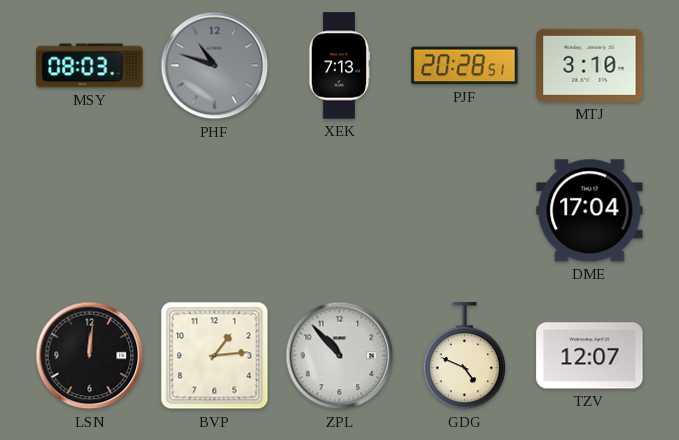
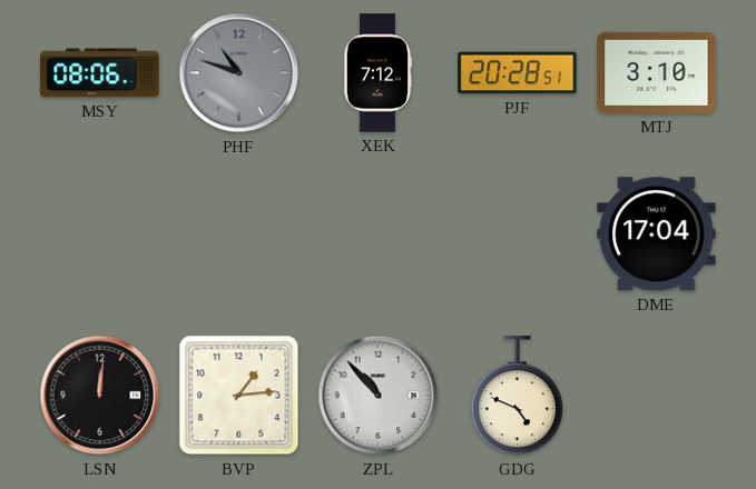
MSY: 08:03 -> 08:06
XEK: 7:13 -> 7:12
TZV: 12:07 -> none
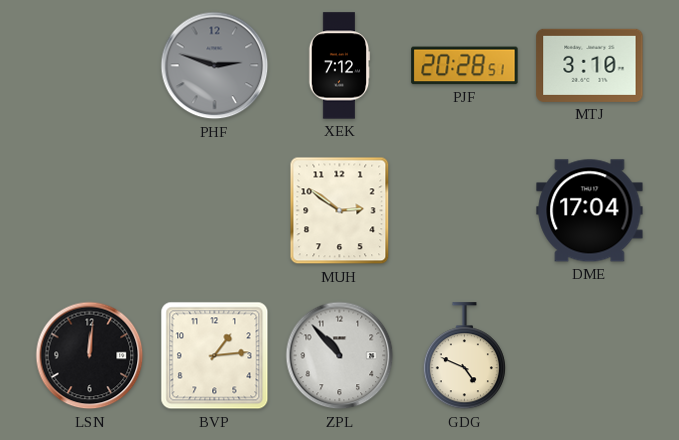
MSY: 08:06 -> none
PHF: 10:48 -> 2:48
MUH: none -> 2:51
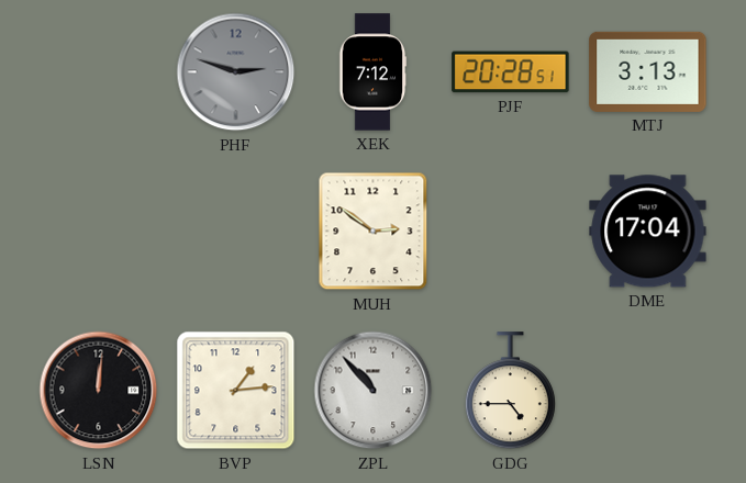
MTJ: 3:10 -> 3:13
GDG: 4:49 -> 4:45
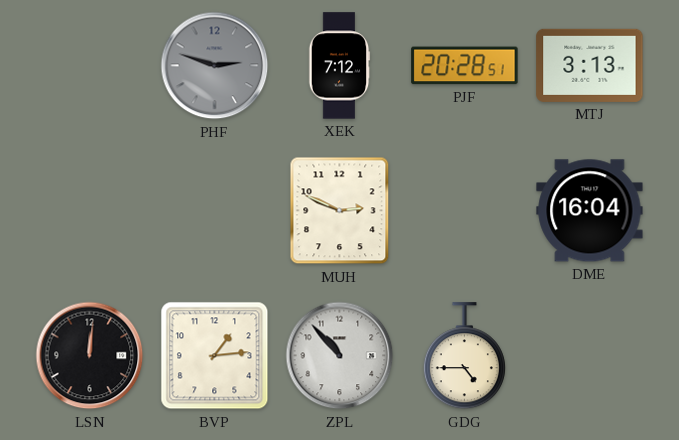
MUH: 2:51 -> 2:49
DME: 17:04 -> 16:04
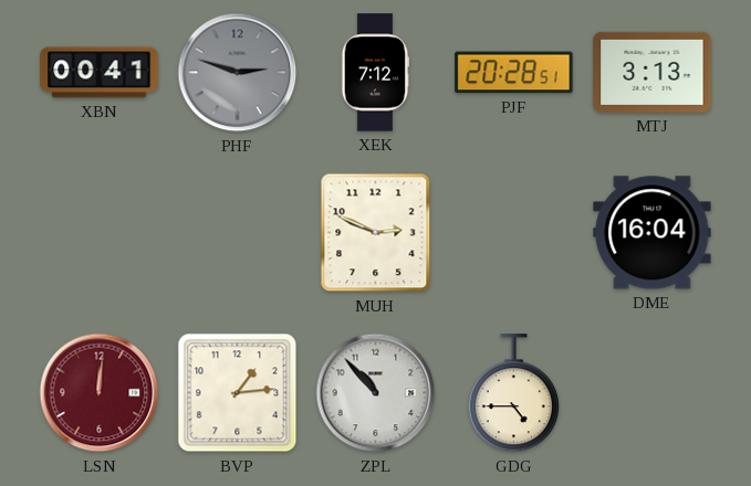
XBN: none -> 00:41
LSN dial: black -> burgundy
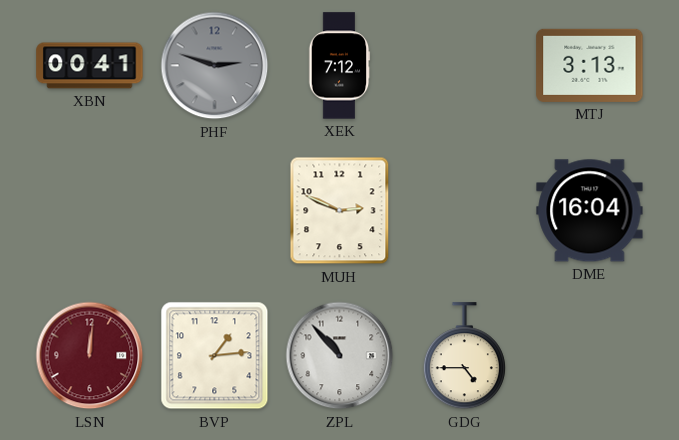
PJF: 20:28 -> none
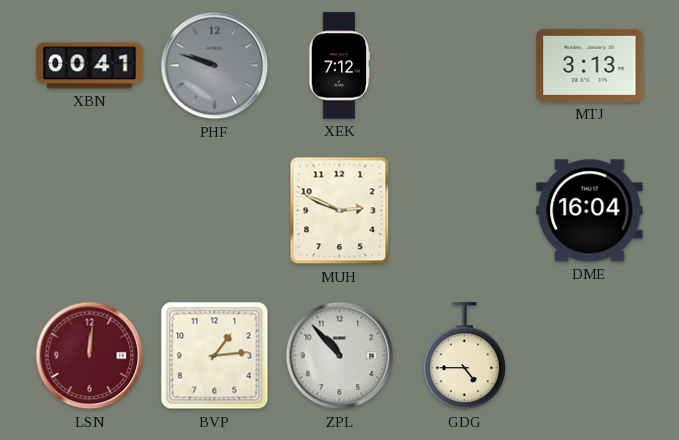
PHF: 2:48 -> 9:48
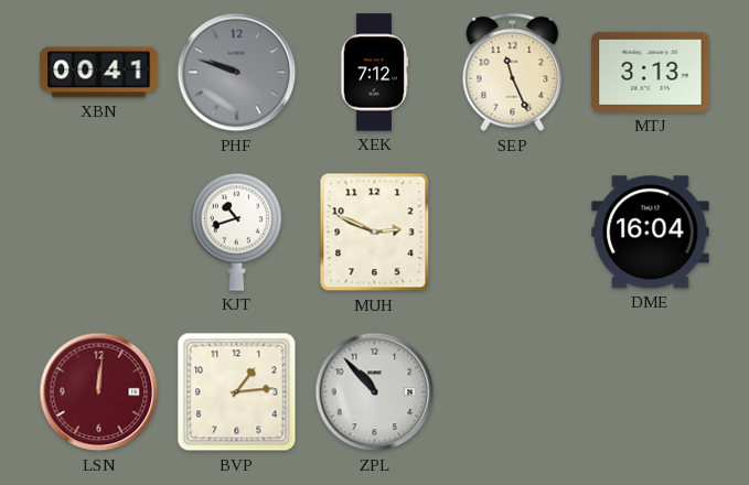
SEP: none -> 11:26
KJT: none -> 10:42
GDG: 4:45 -> none
